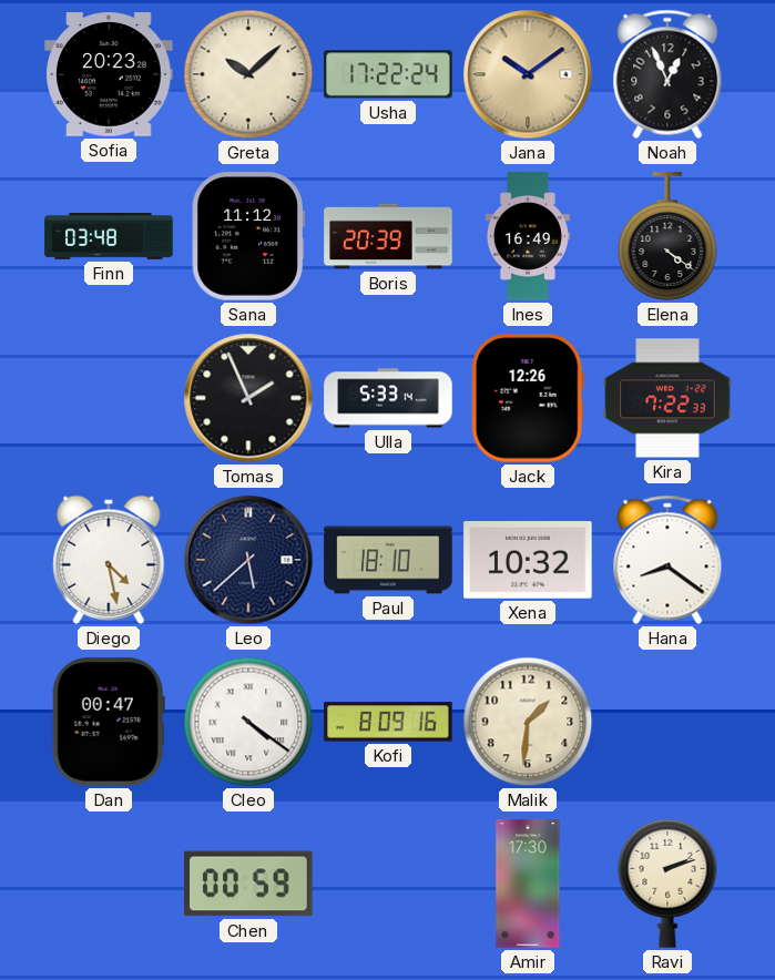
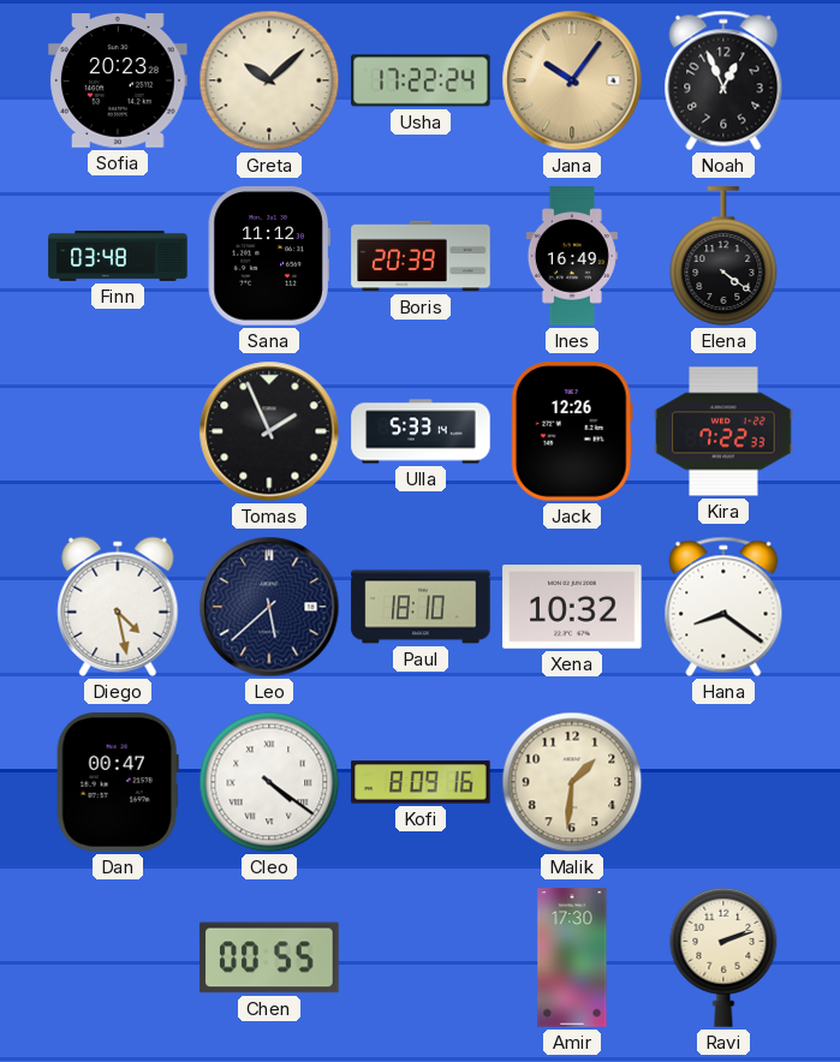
Jana: 10:09 -> 10:06
Chen: 00:59 -> 00:55
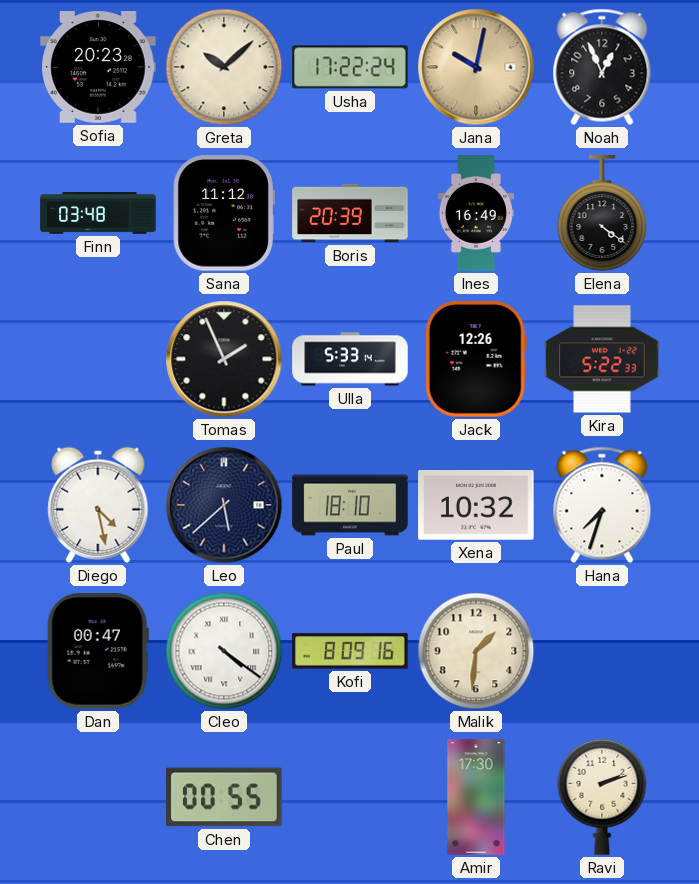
Jana: 10:06 -> 10:02
Kira: 7:22 -> 5:22
Hana: 8:21 -> 7:33
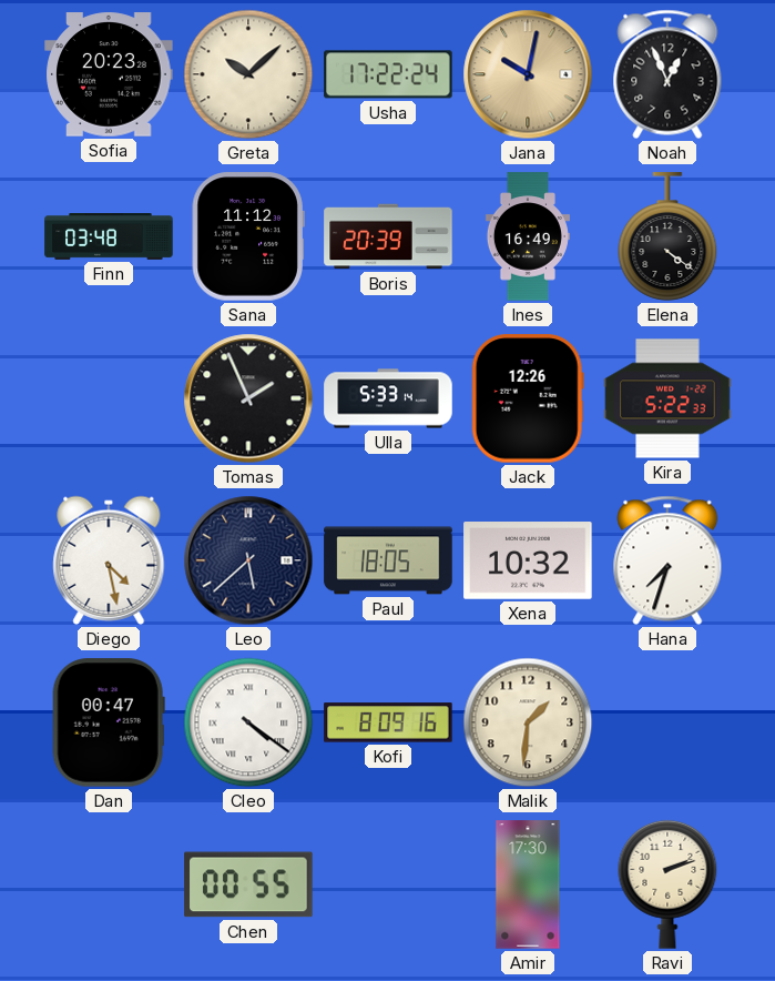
Paul: 18:10 -> 18:05
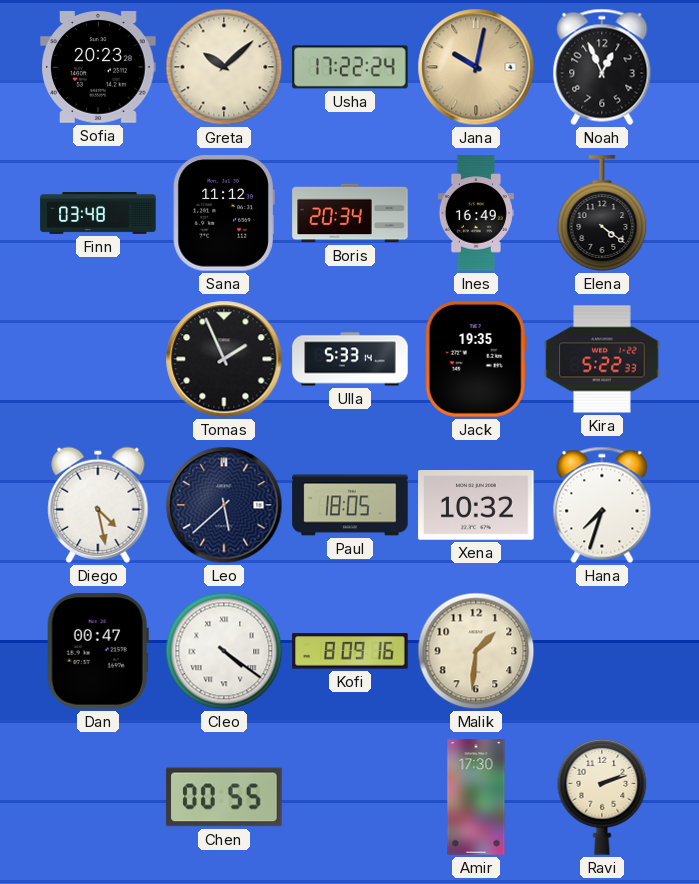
Boris: 20:39 -> 20:34
Jack: 12:26 -> 19:35
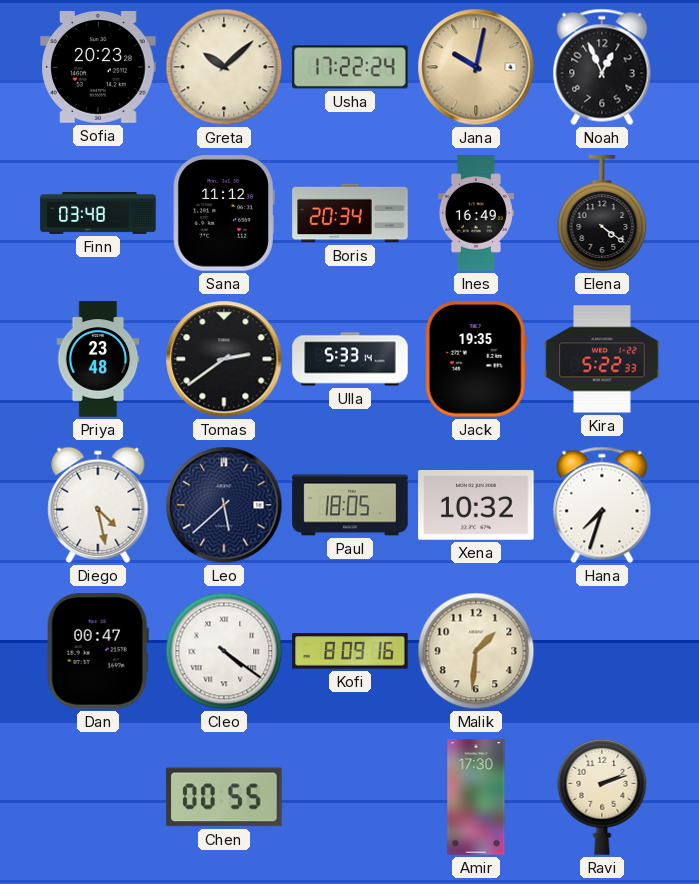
Priya: none -> 23:48
Tomas: 1:56 -> 2:39
